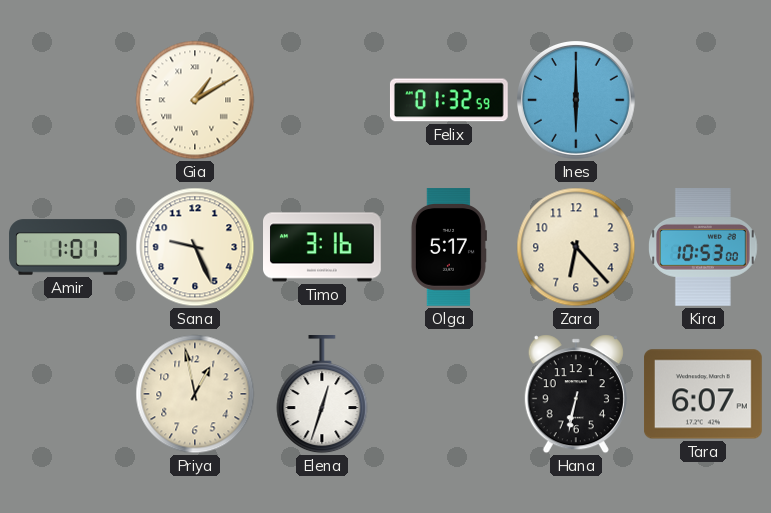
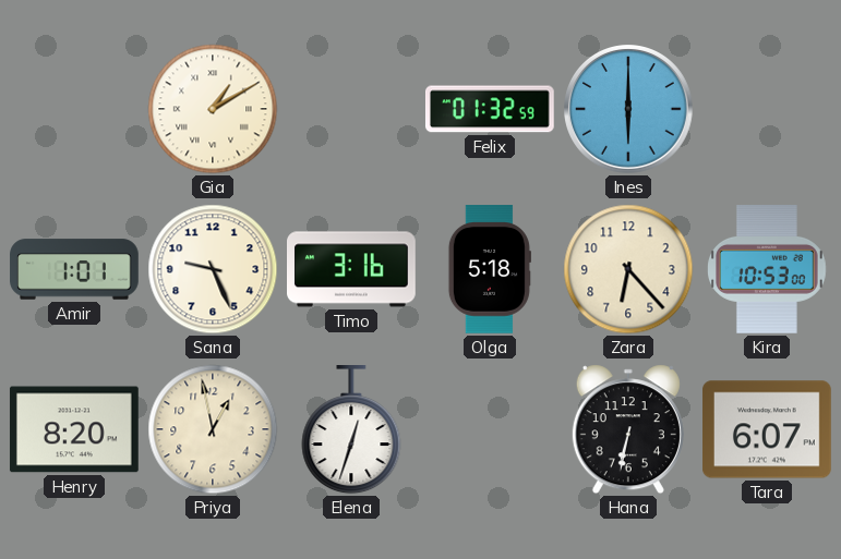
Olga: 5:17 -> 5:18
Henry: none -> 8:20
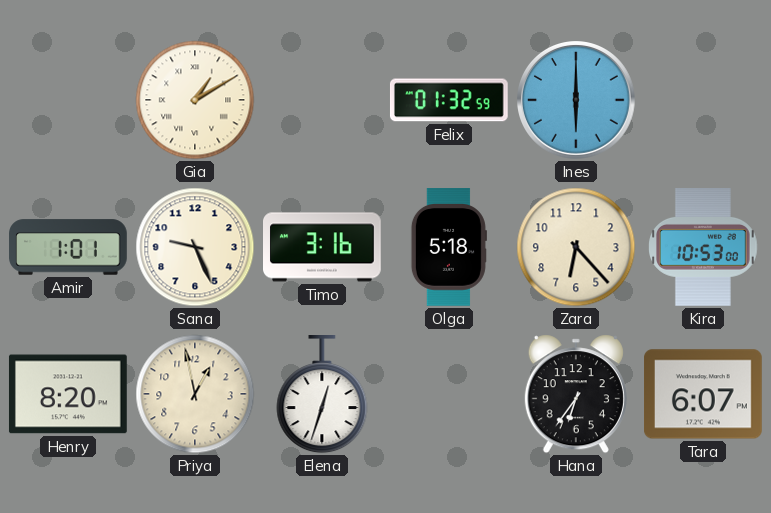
Hana: 6:32 -> 6:36
